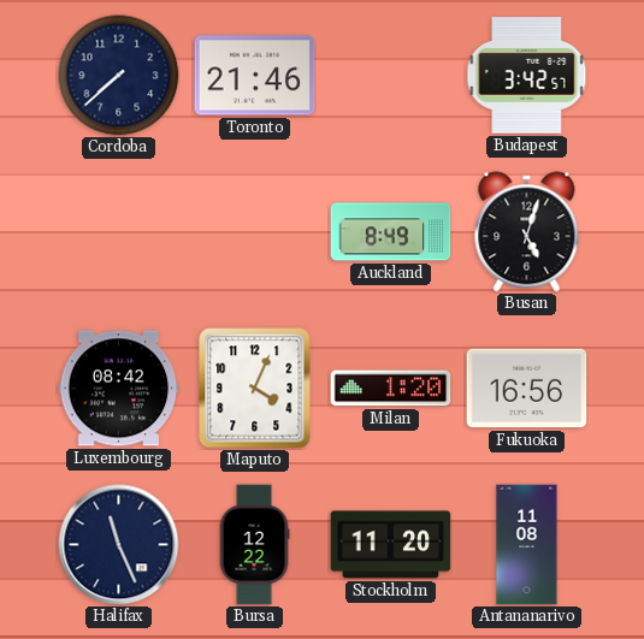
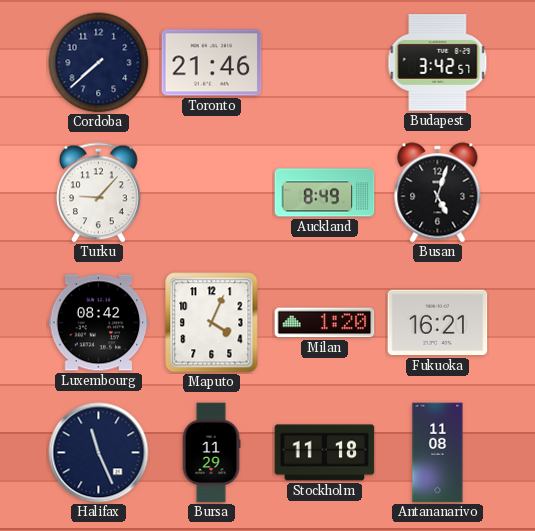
Turku: none -> 9:07
Fukuoka: 16:56 -> 16:21
Bursa: 12:22 -> 11:29
Stockholm: 11:20 -> 11:18
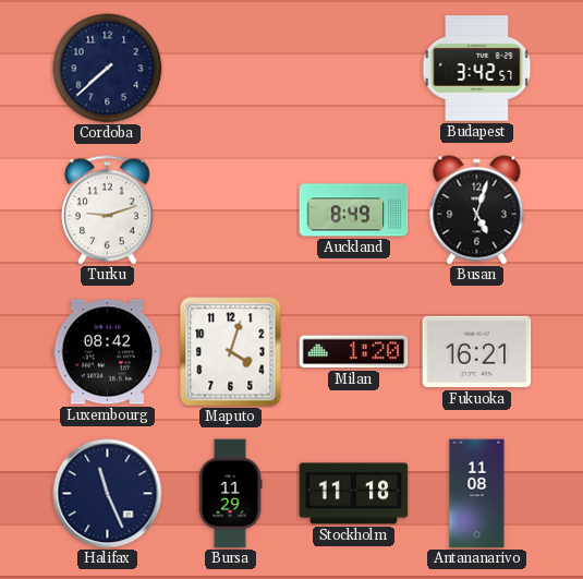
Toronto: 21:46 -> none
Turku: 9:07 -> 9:12
Maputo: 4:04 -> 4:03
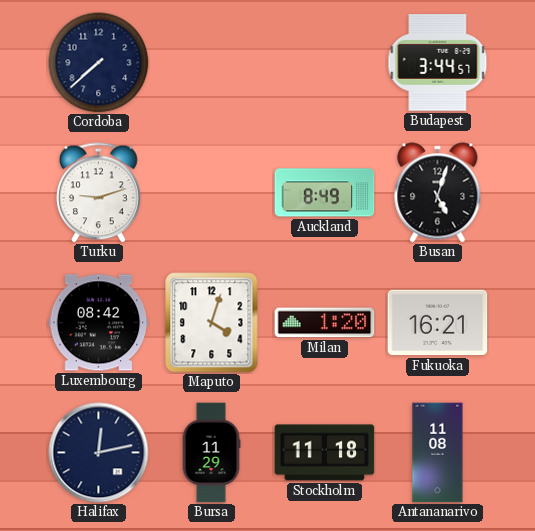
Budapest: 3:42 -> 3:44
Halifax: 11:26 -> 12:13
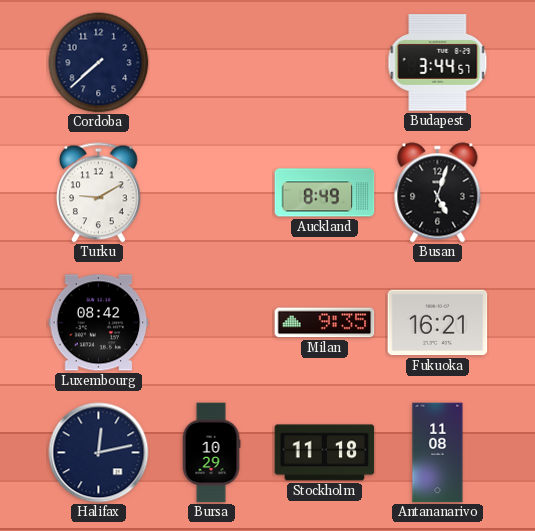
Turku: 9:12 -> 9:10
Maputo: 4:03 -> none
Milan: 1:20 -> 9:35
Bursa: 11:29 -> 10:29
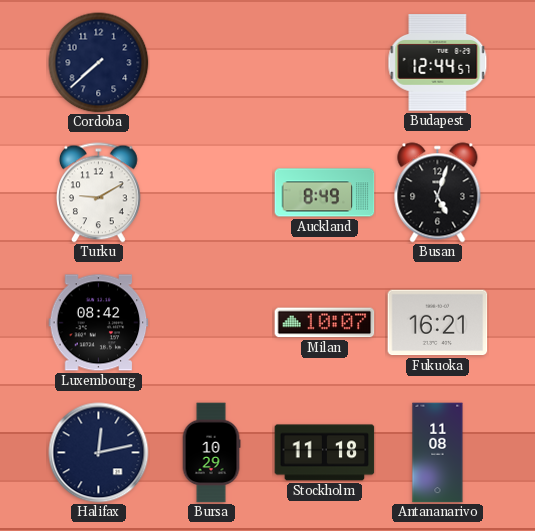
Budapest: 3:44 -> 12:44
Milan: 9:35 -> 10:07
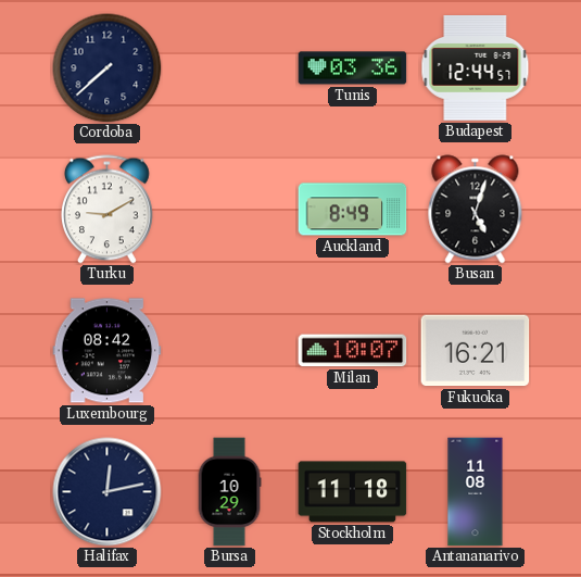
Tunis: none -> 03:36
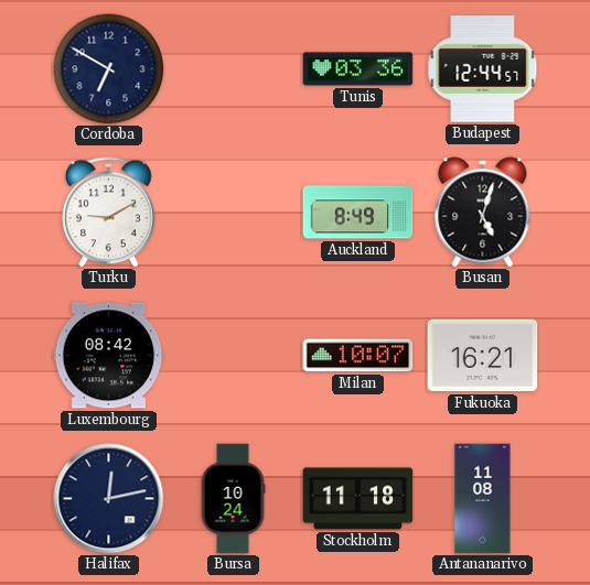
Cordoba: 7:38 -> 6:50
Bursa: 10:29 -> 10:24
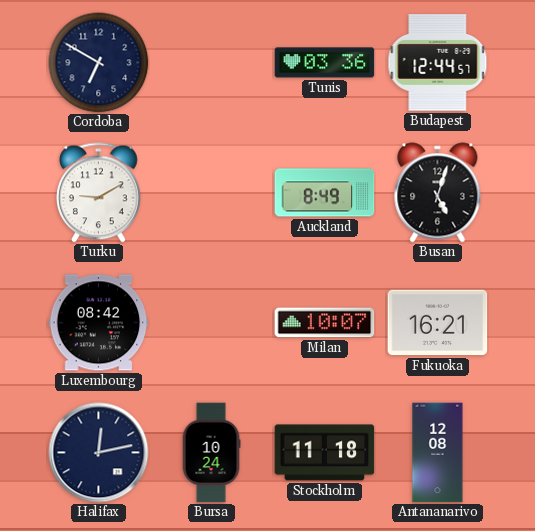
Antananarivo: 11:08 -> 12:08
